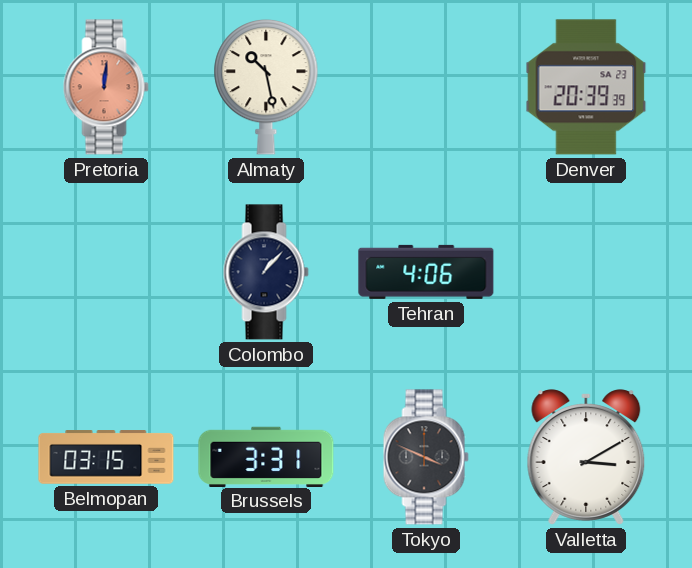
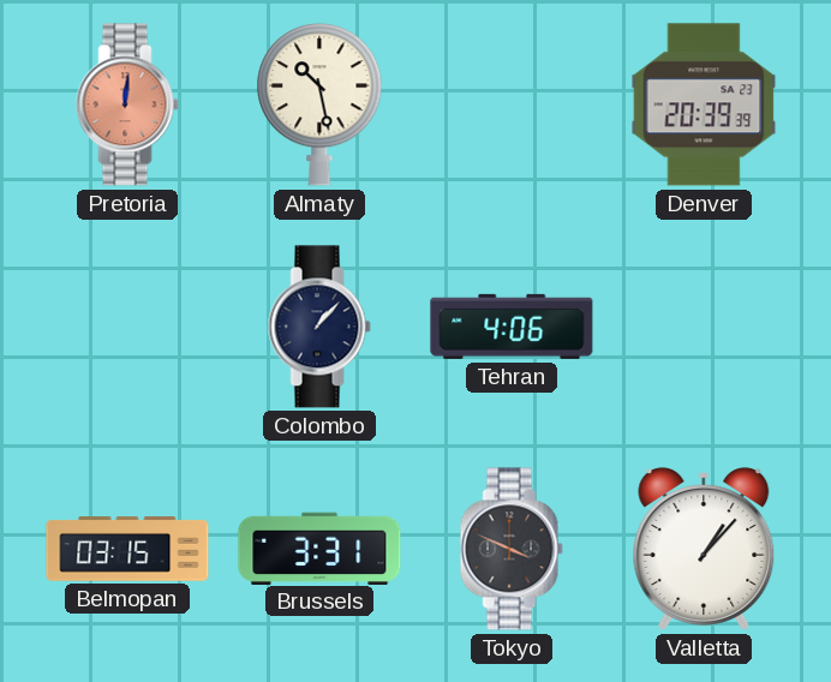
Valletta: 3:10 -> 1:07
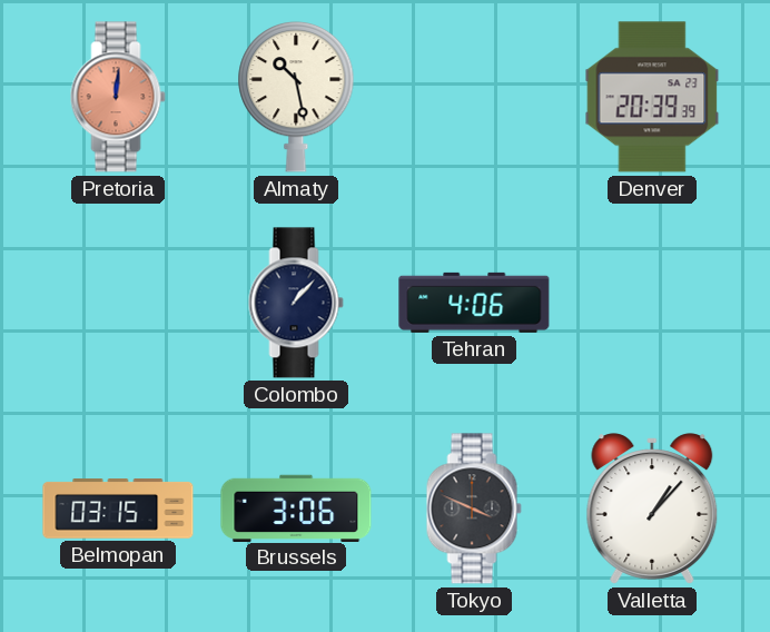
Brussels: 3:31 -> 3:06
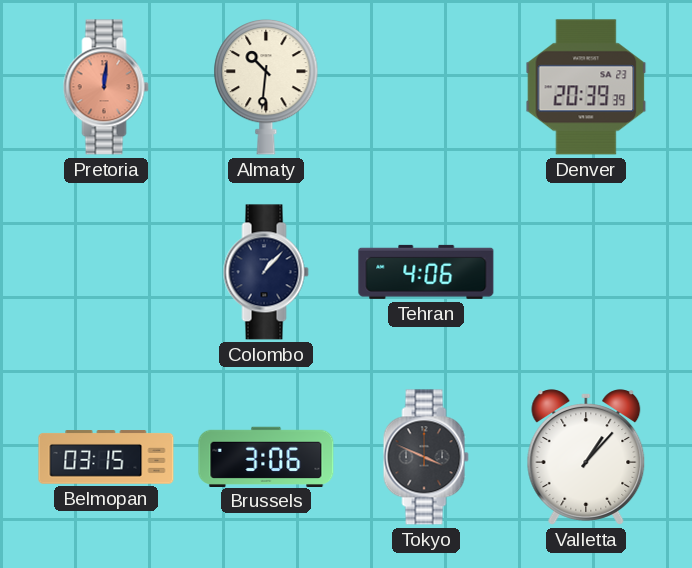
Almaty: 10:28 -> 10:31
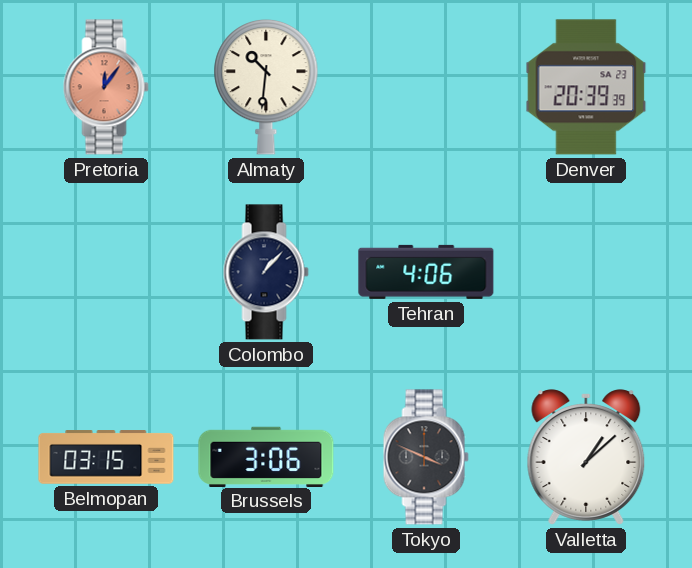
Pretoria: 12:01 -> 12:06
Valletta: 1:07 -> 1:08
